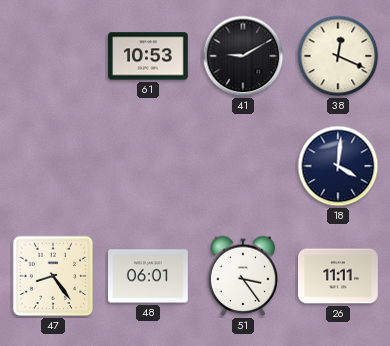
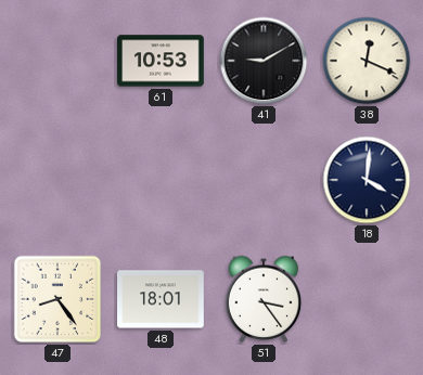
48: 06:01 -> 18:01
26: 11:11 -> none
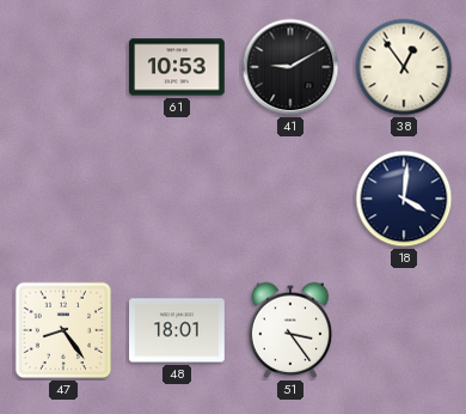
38: 12:19 -> 12:54
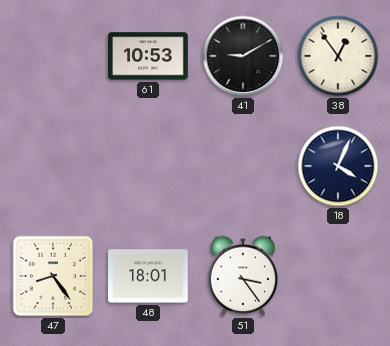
18: 4:01 -> 4:04
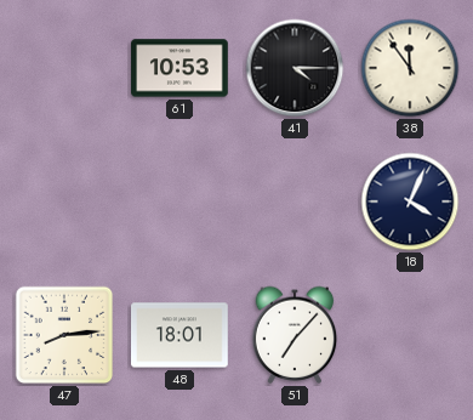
41: 9:10 -> 4:15
38: 12:54 -> 11:54
47: 8:24 -> 8:14
51: 3:24 -> 7:07
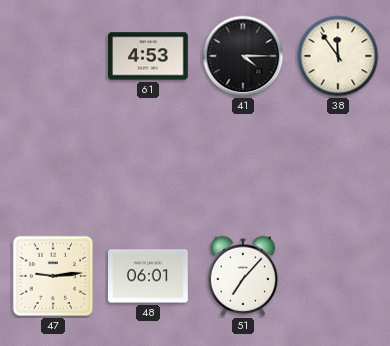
61: 10:53 -> 4:53
18: 4:04 -> none
47: 8:14 -> 9:14
48: 18:01 -> 06:01
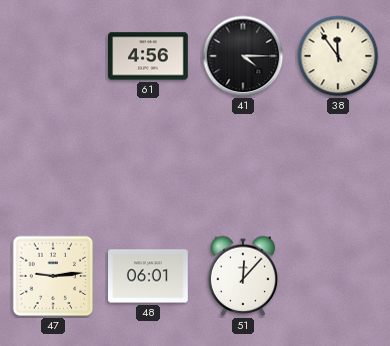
61: 4:53 -> 4:56
51: 7:07 -> 12:07
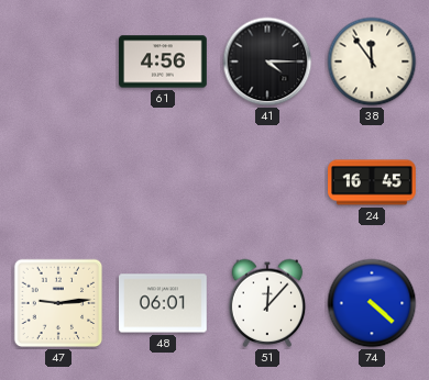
24: none -> 16:45
74: none -> 4:22
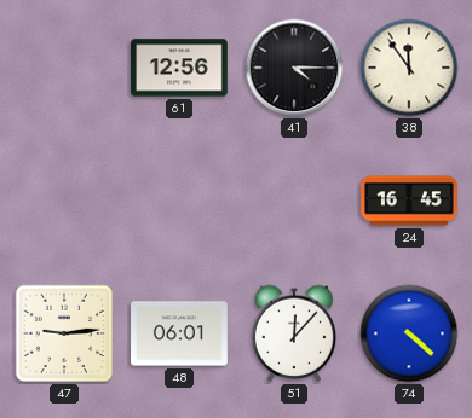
61: 4:56 -> 12:56
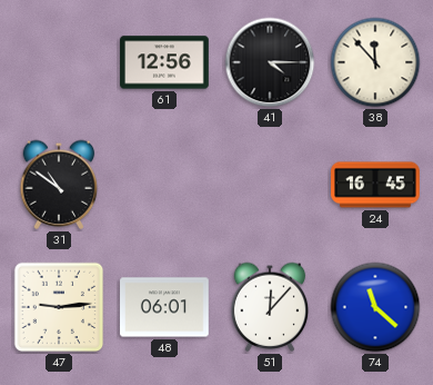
38: 11:54 -> 11:53
31: none -> 10:51
74: 4:22 -> 11:22
